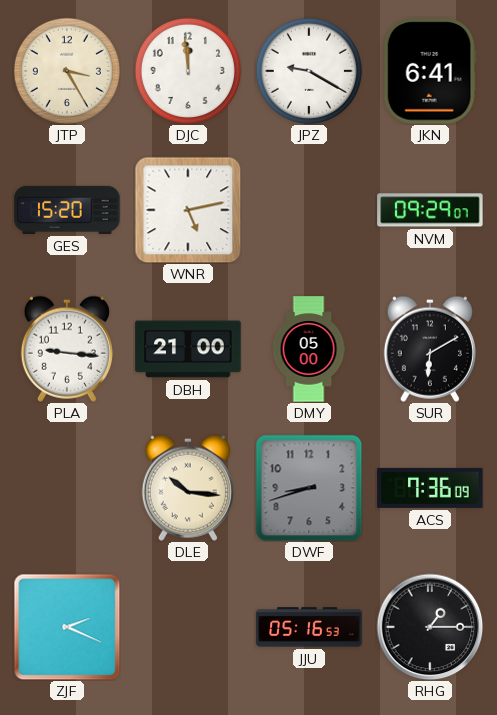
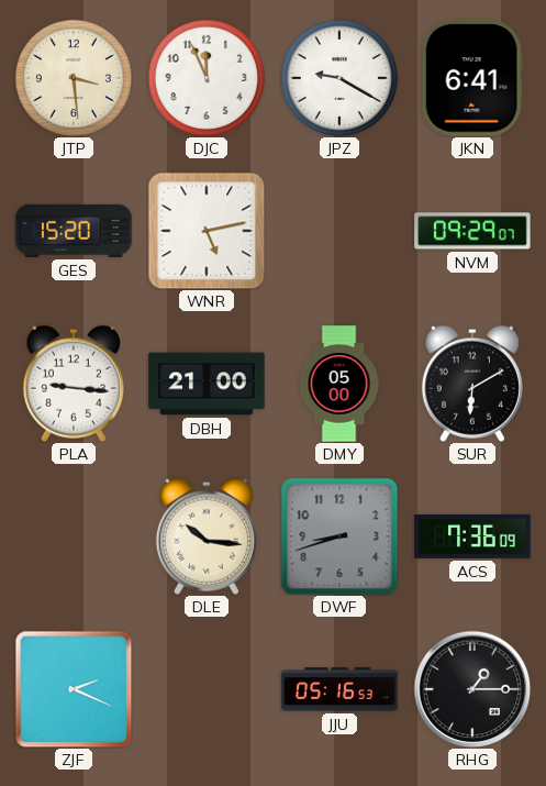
JTP: 3:25 -> 3:29
DJC: 11:59 -> 11:56
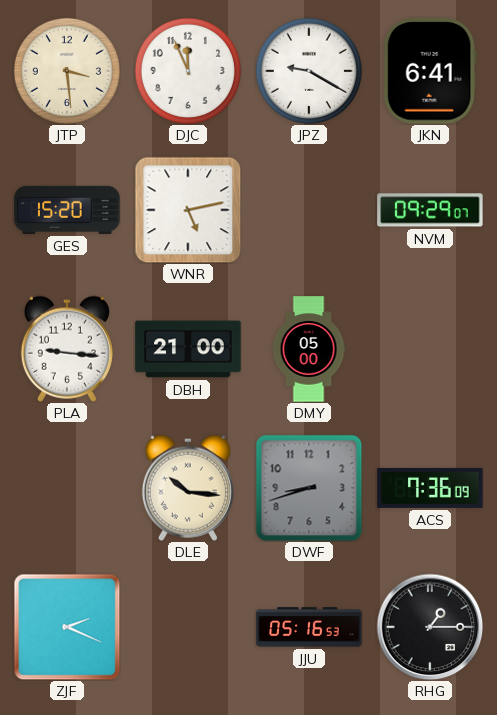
SUR: 6:10 -> none
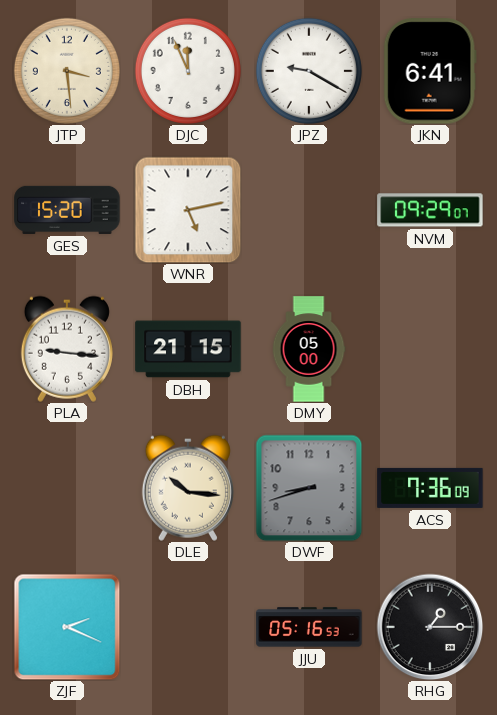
DBH: 21:00 -> 21:15
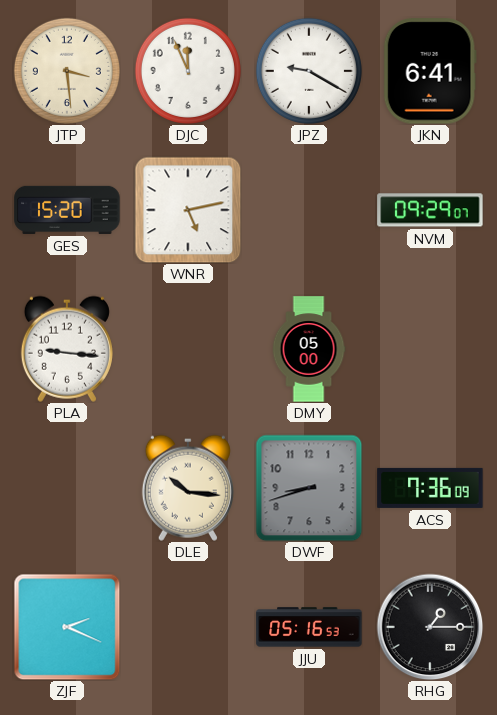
DBH: 21:15 -> none
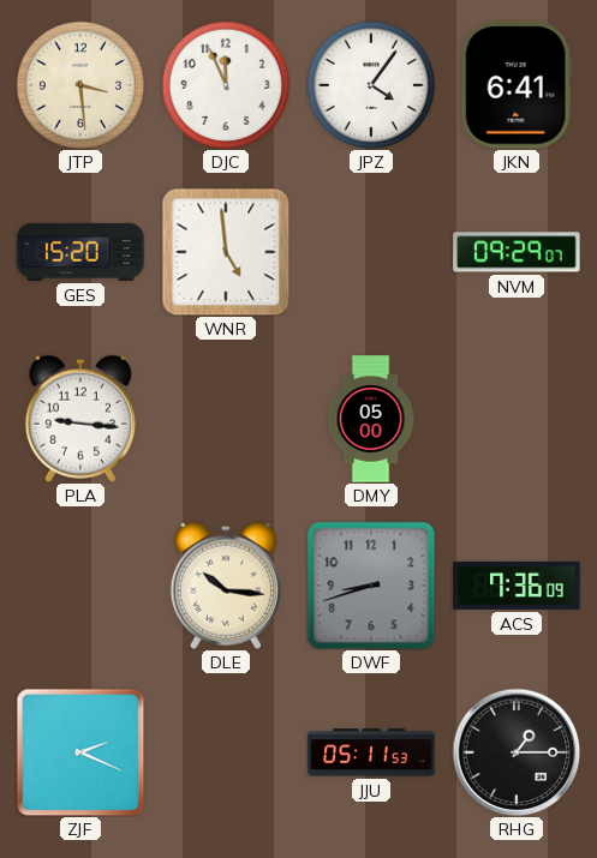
JPZ: 9:20 -> 4:06
WNR: 5:13 -> 4:59
JJU: 05:16 -> 05:11
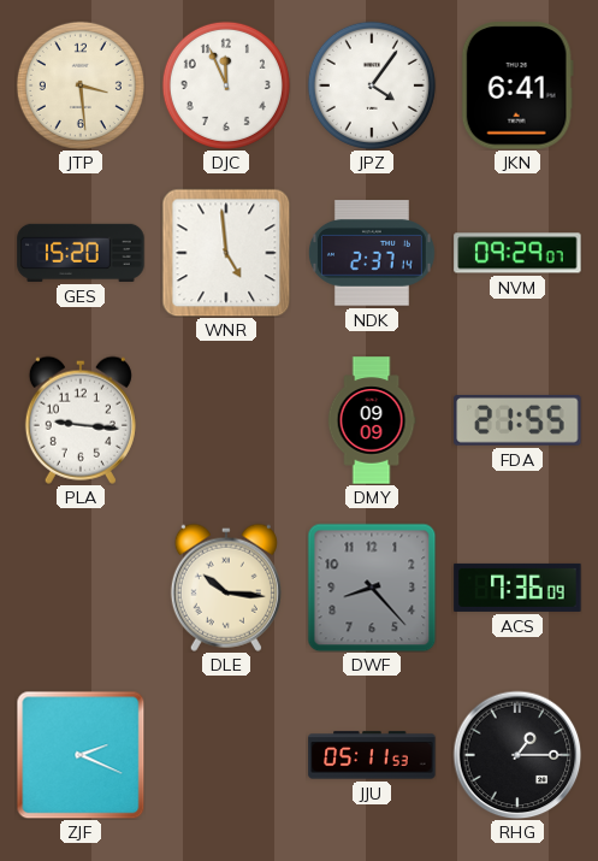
NDK: none -> 2:37
DMY: 05:00 -> 09:09
FDA: none -> 21:55
DWF: 8:42 -> 8:23
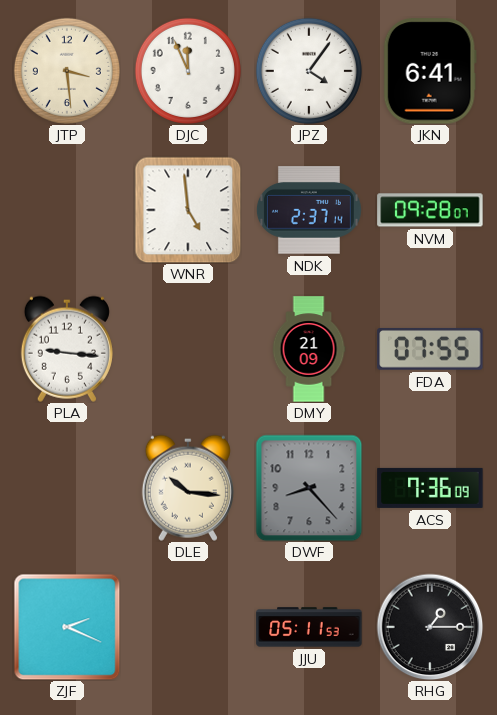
GES: 15:20 -> none
NVM: 09:29 -> 09:28
DMY: 09:09 -> 21:09
FDA: 21:55 -> 07:55
